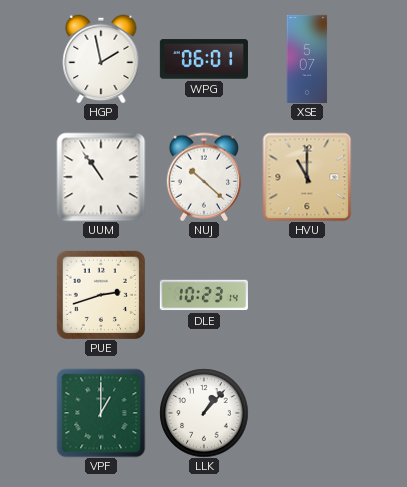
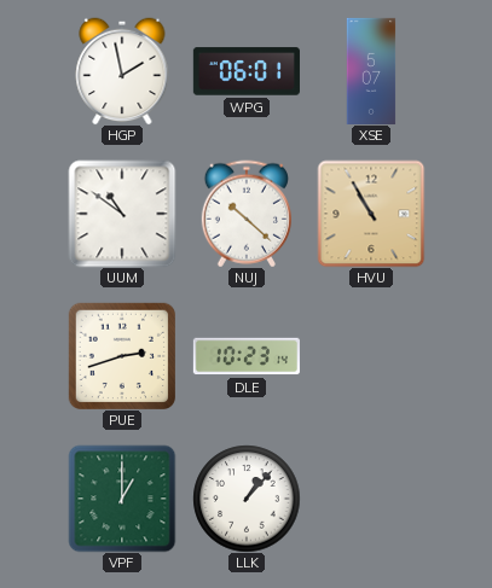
UUM: 10:54 -> 10:51
HVU: 11:00 -> 10:55
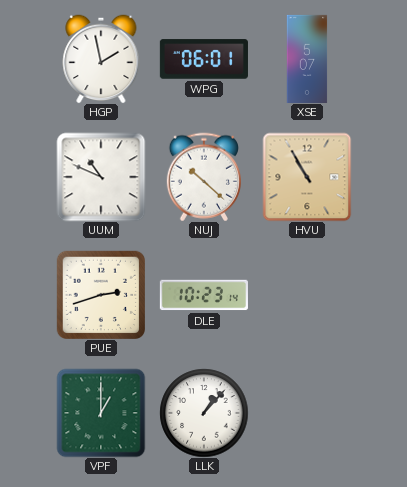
UUM: 10:51 -> 10:49
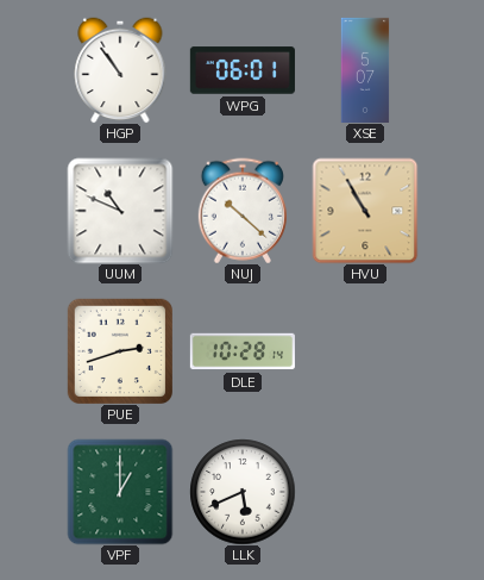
HGP: 1:58 -> 10:54
DLE: 10:23 -> 10:28
LLK: 1:07 -> 5:41
